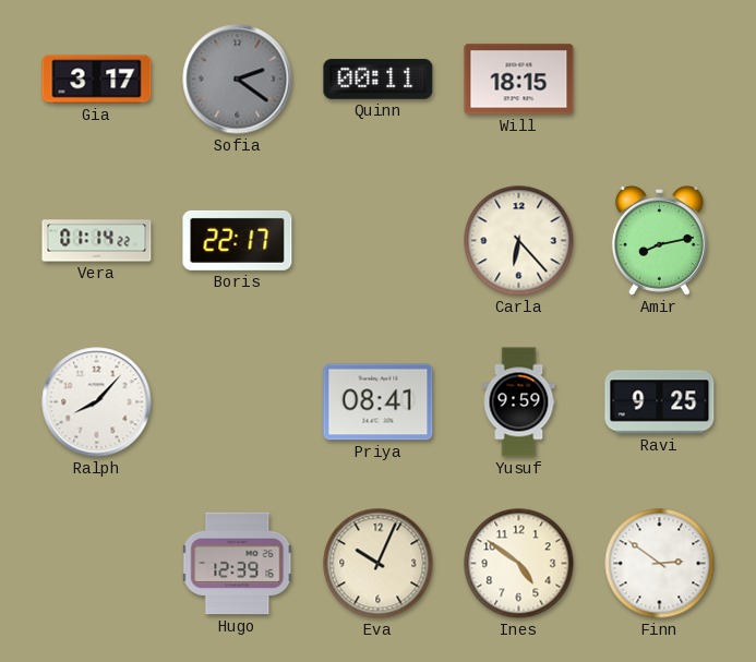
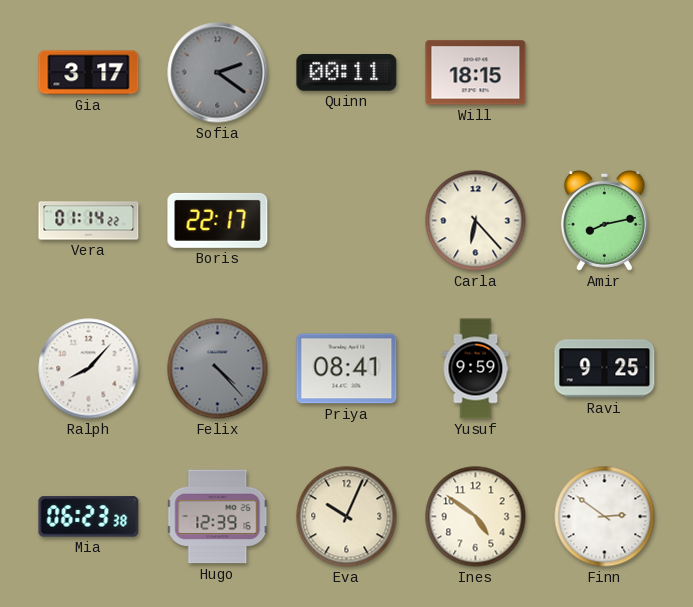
Felix: none -> 4:23
Mia: none -> 06:23
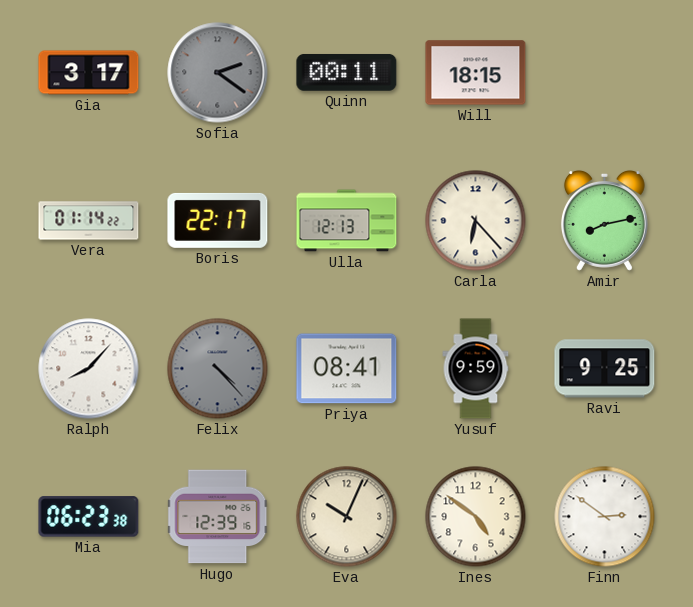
Ulla: none -> 12:13
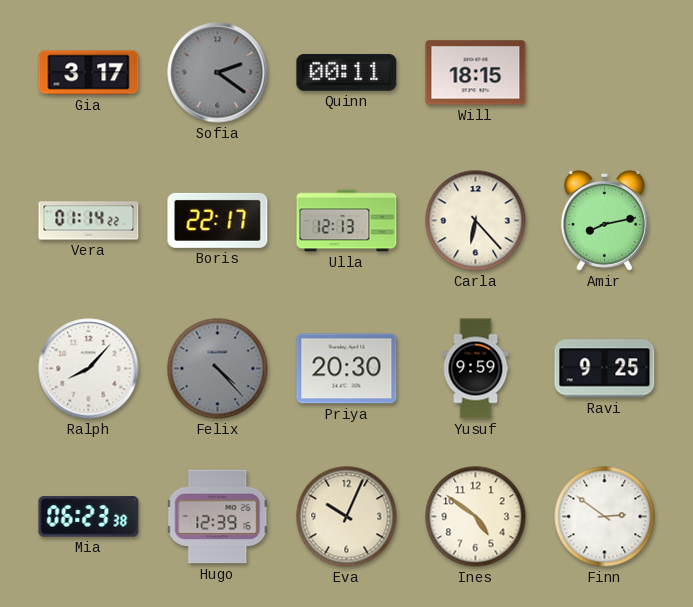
Priya: 08:41 -> 20:30
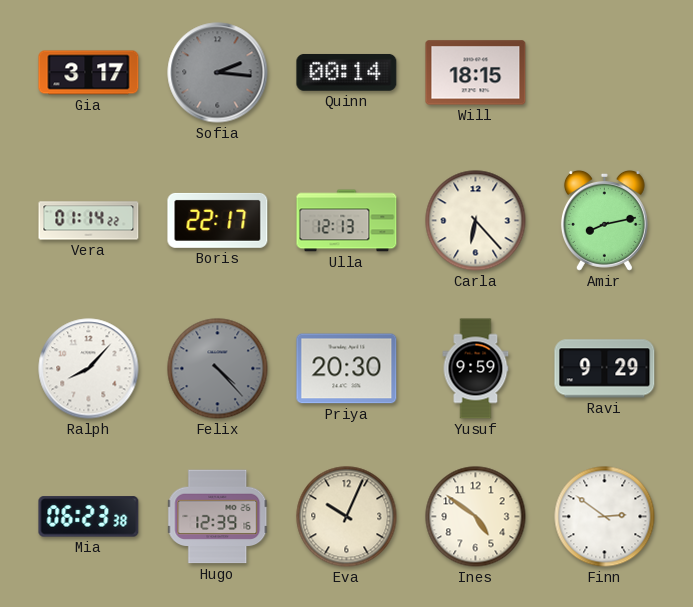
Sofia: 2:21 -> 2:16
Quinn: 00:11 -> 00:14
Ravi: 9:25 -> 9:29
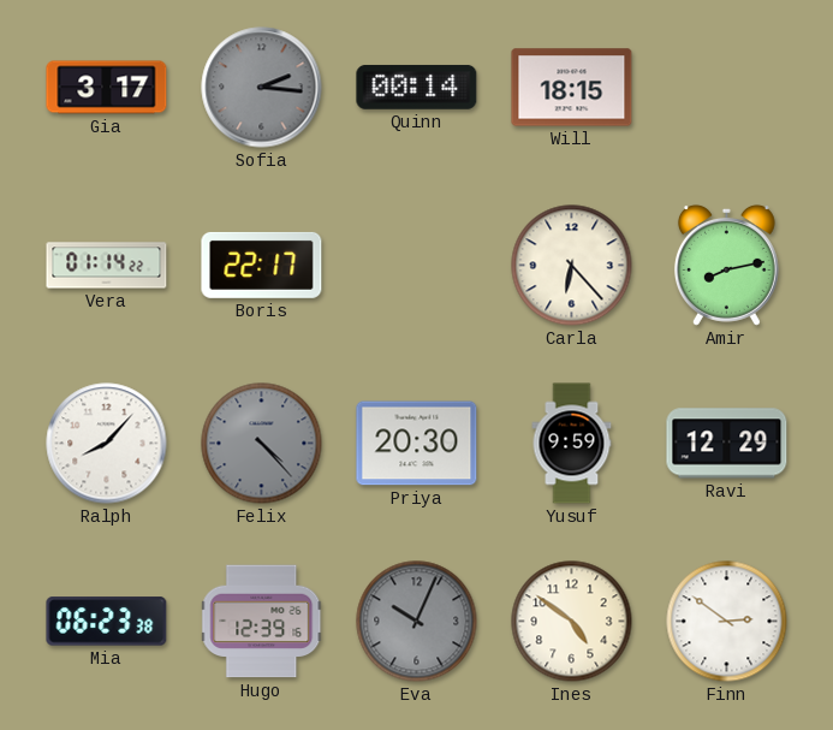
Ulla: 12:13 -> none
Ravi: 9:29 -> 12:29
Eva dial: cream -> grey
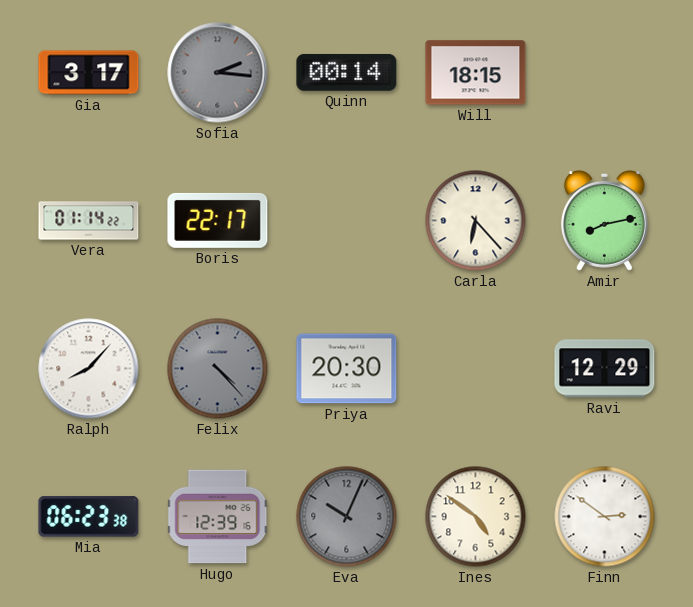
Yusuf: 9:59 -> none
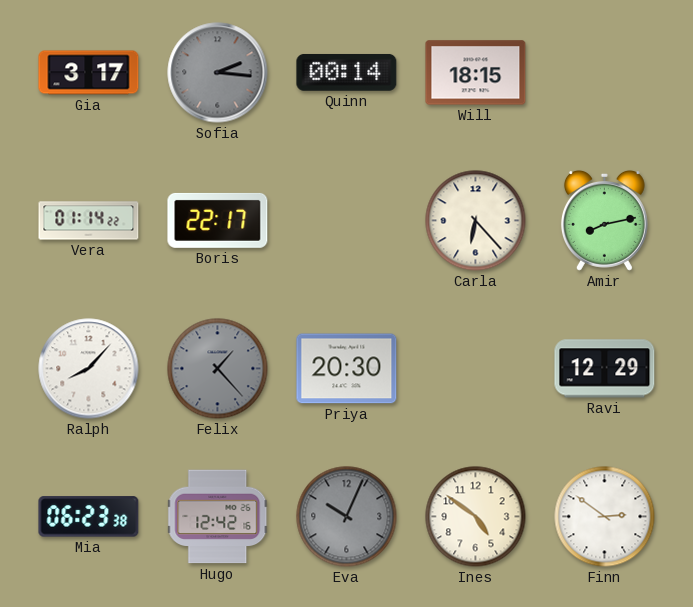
Felix: 4:23 -> 1:23
Hugo: 12:39 -> 12:42
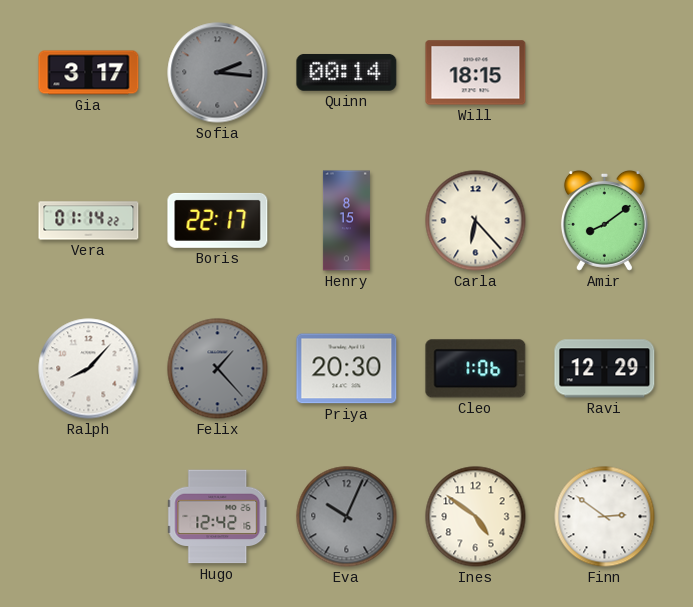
Henry: none -> 8:15
Amir: 8:13 -> 8:09
Cleo: none -> 1:06
Mia: 06:23 -> none
